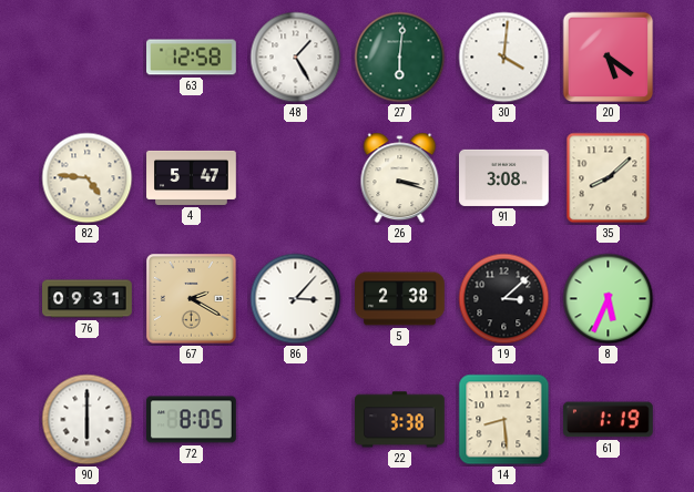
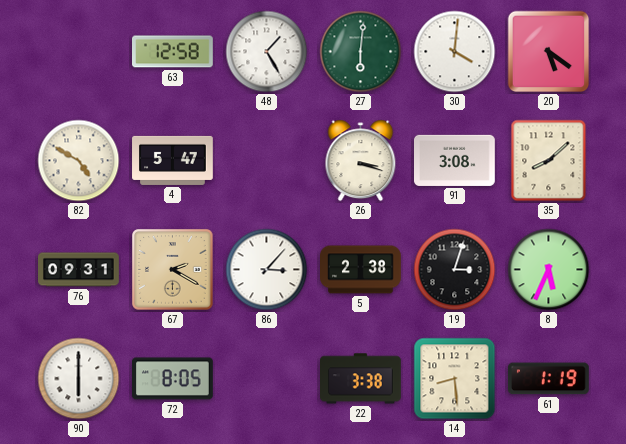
82: 4:46 -> 4:50
19: 3:08 -> 3:03
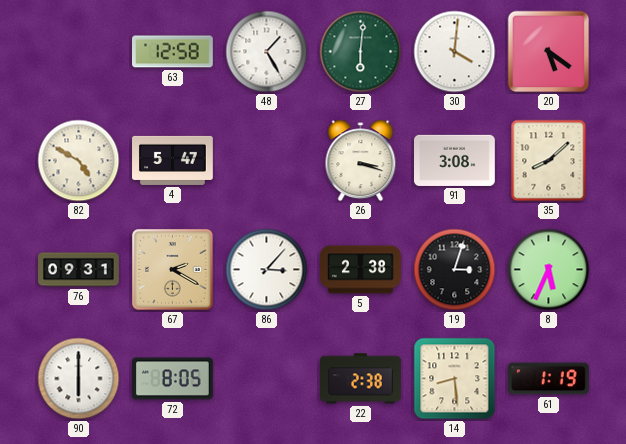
22: 3:38 -> 2:38
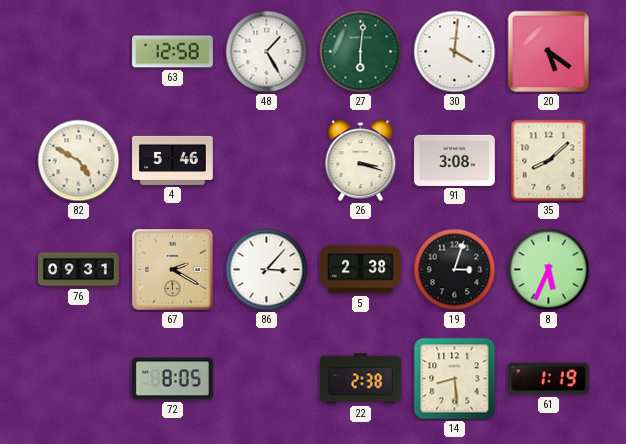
4: 5:47 -> 5:46
90: 6:00 -> none
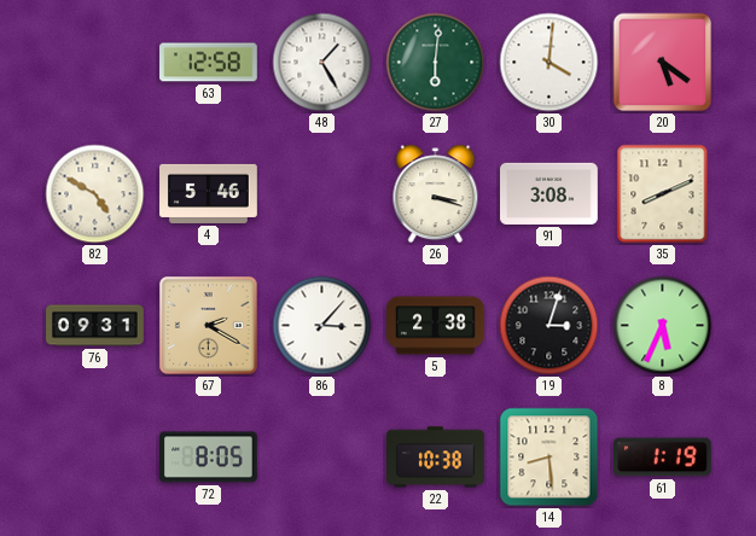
35: 8:08 -> 8:11
22: 2:38 -> 10:38
